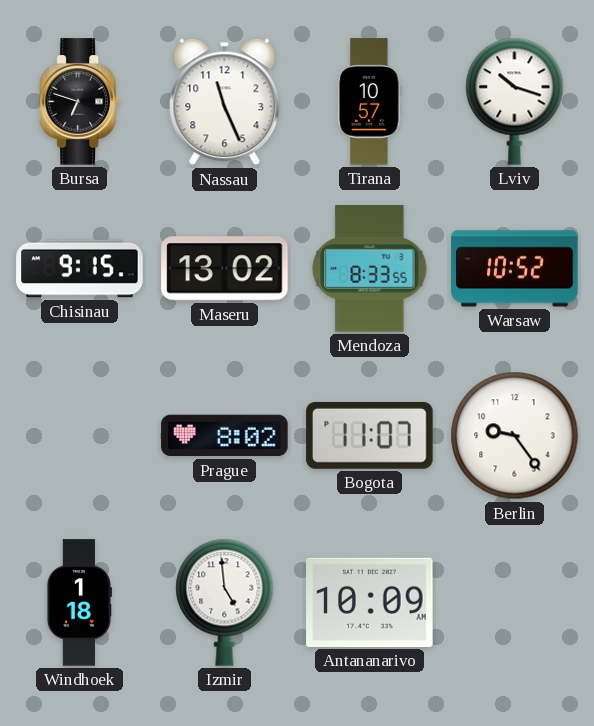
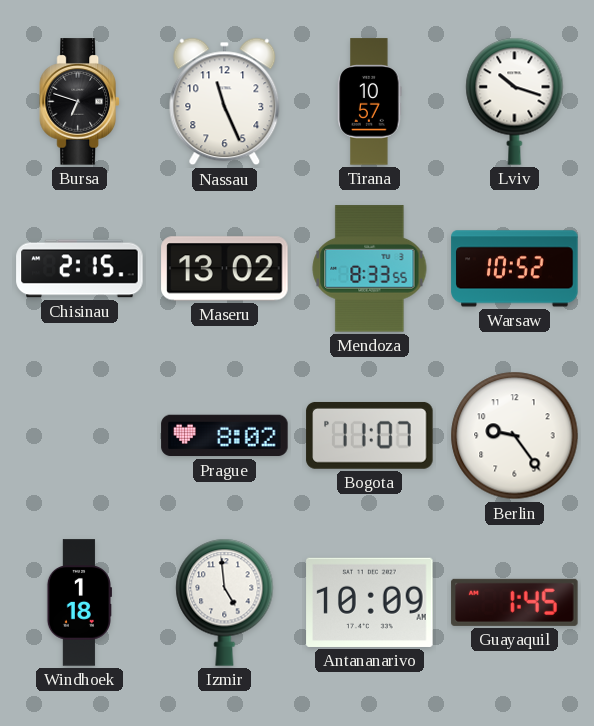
Chisinau: 9:15 -> 2:15
Guayaquil: none -> 1:45
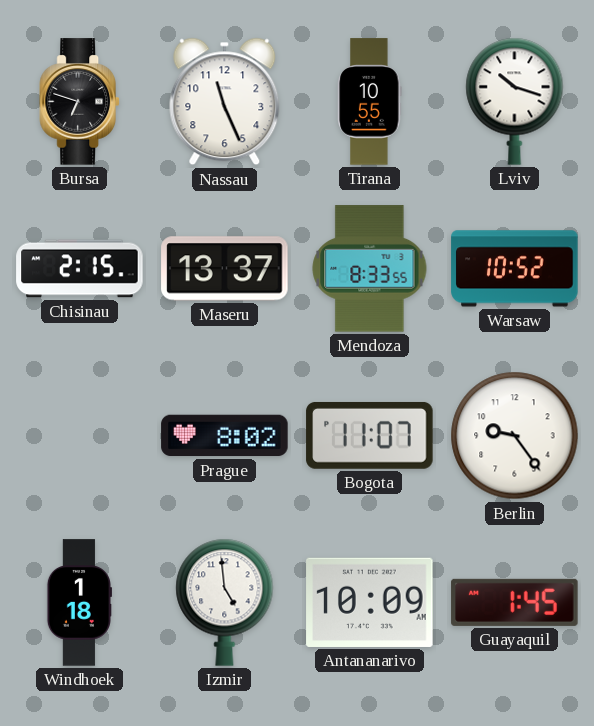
Tirana: 10:57 -> 10:55
Maseru: 13:02 -> 13:37
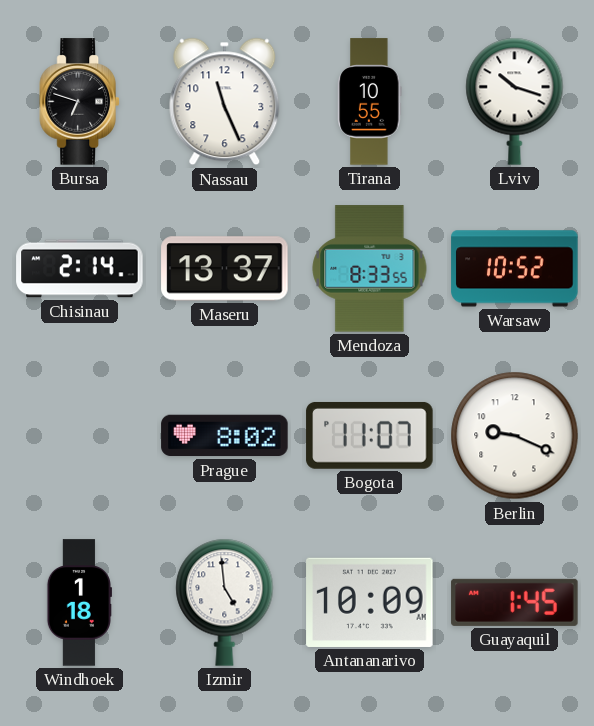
Chisinau: 2:15 -> 2:14
Berlin: 9:24 -> 9:19
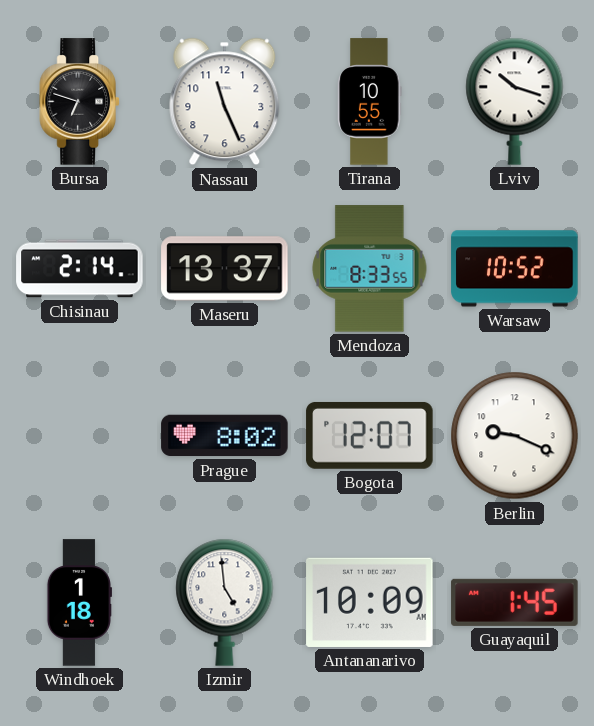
Bogota: 11:07 -> 12:07
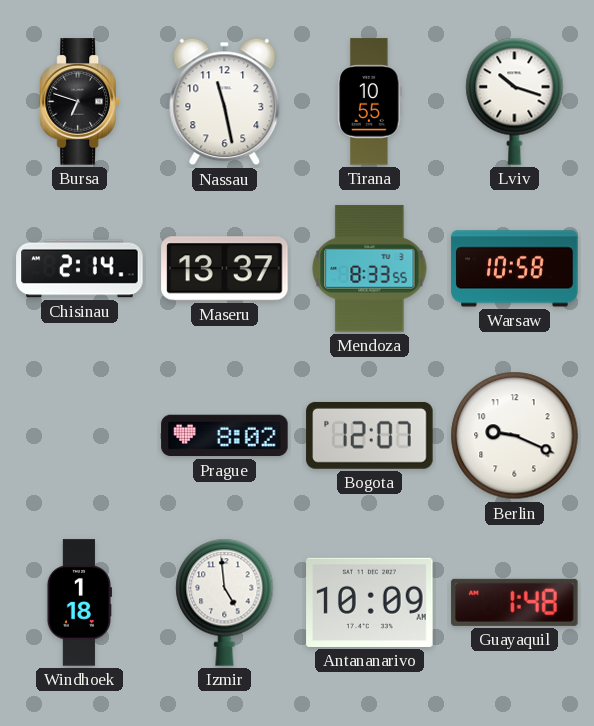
Nassau: 11:26 -> 11:28
Warsaw: 10:52 -> 10:58
Guayaquil: 1:45 -> 1:48
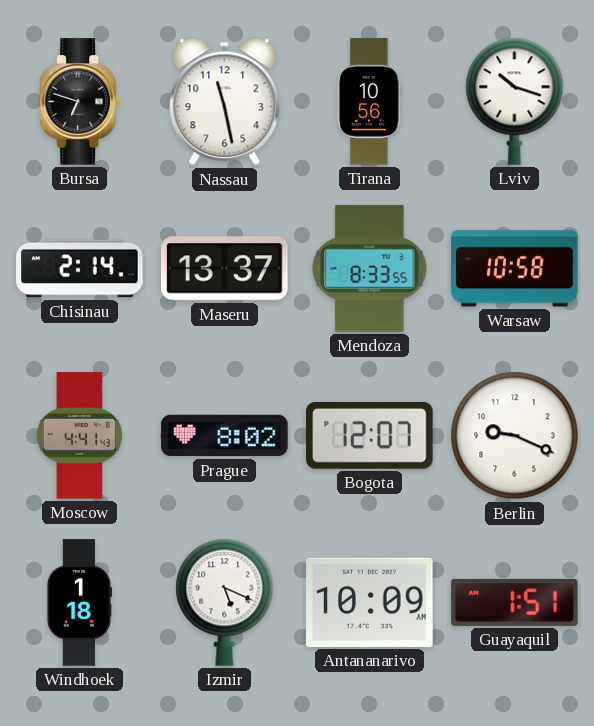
Tirana: 10:55 -> 10:56
Moscow: none -> 4:41
Izmir: 4:59 -> 5:19
Guayaquil: 1:48 -> 1:51
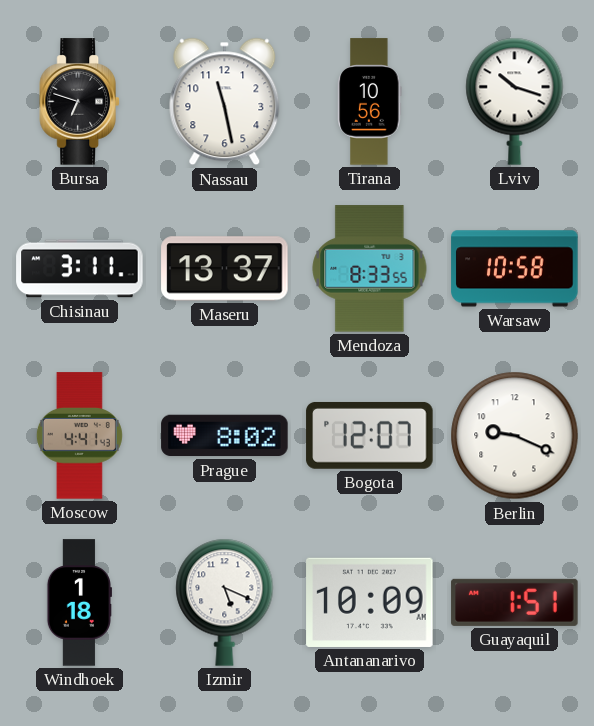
Chisinau: 2:14 -> 3:11
